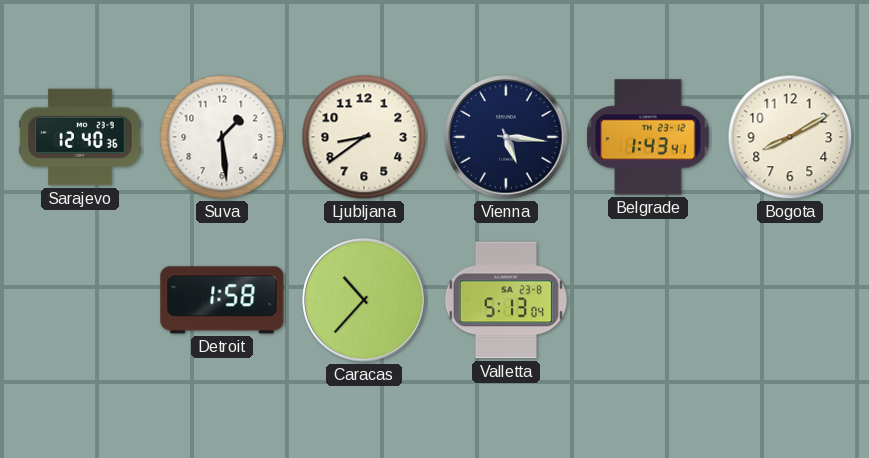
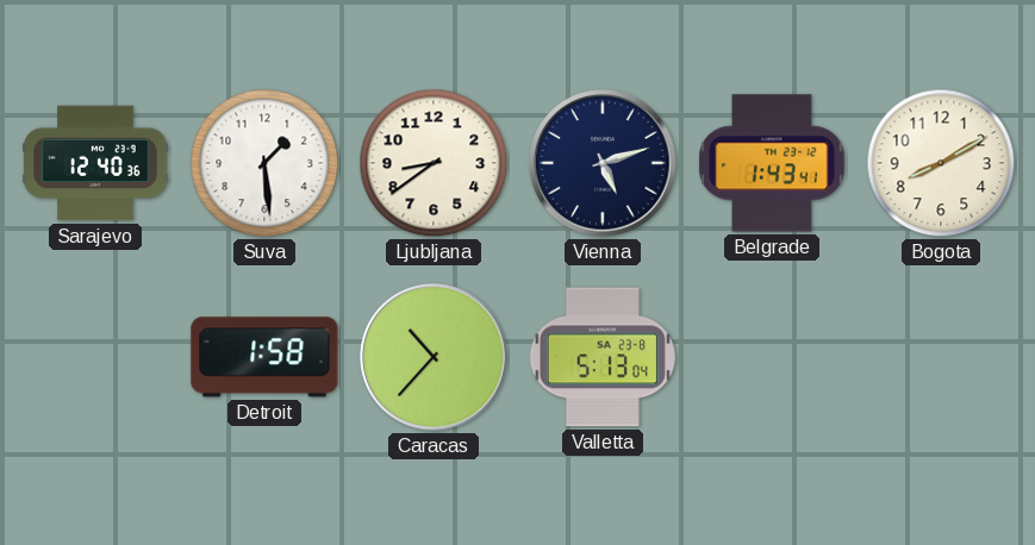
Vienna: 5:16 -> 5:12
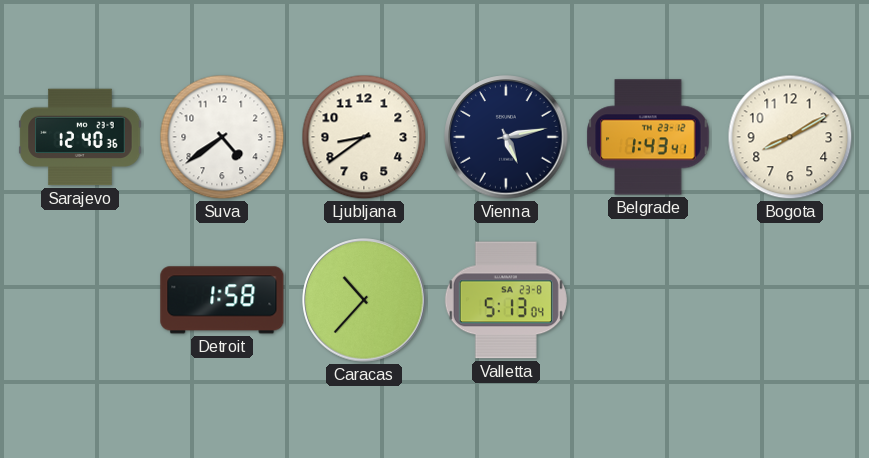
Suva: 1:29 -> 4:39
Vienna: 5:12 -> 5:13
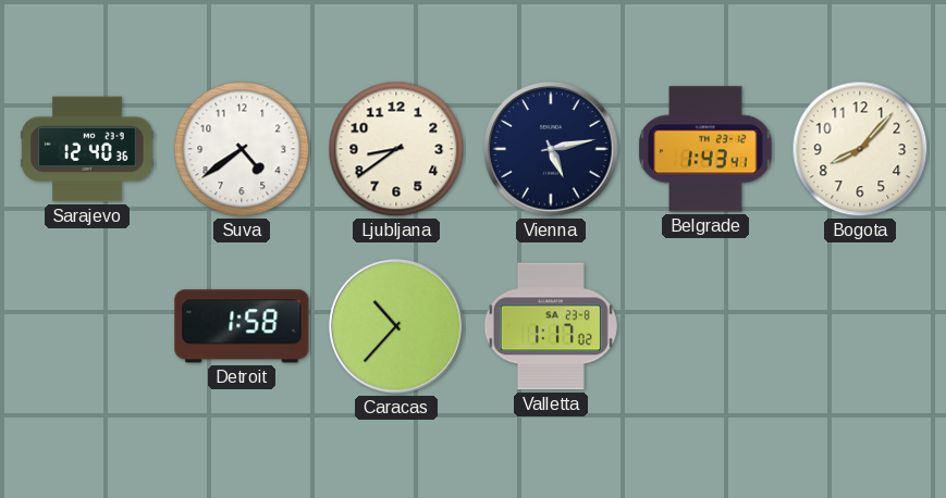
Bogota: 8:10 -> 8:07
Valletta: 5:13 -> 1:17
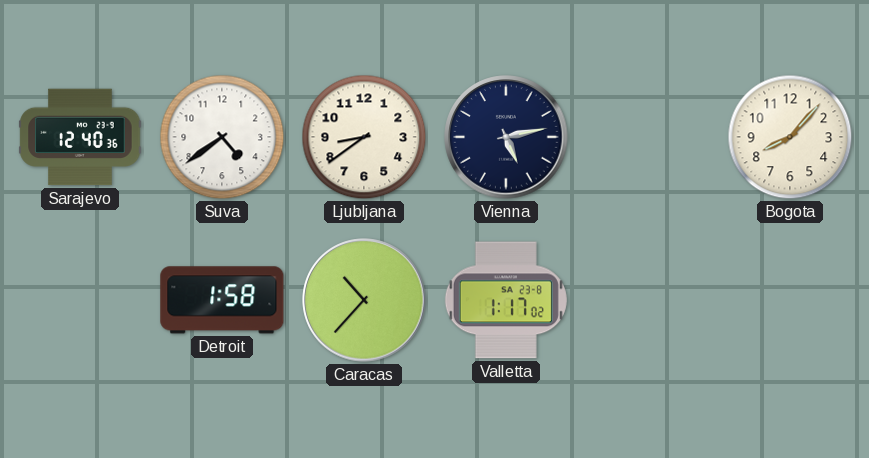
Belgrade: 1:43 -> none
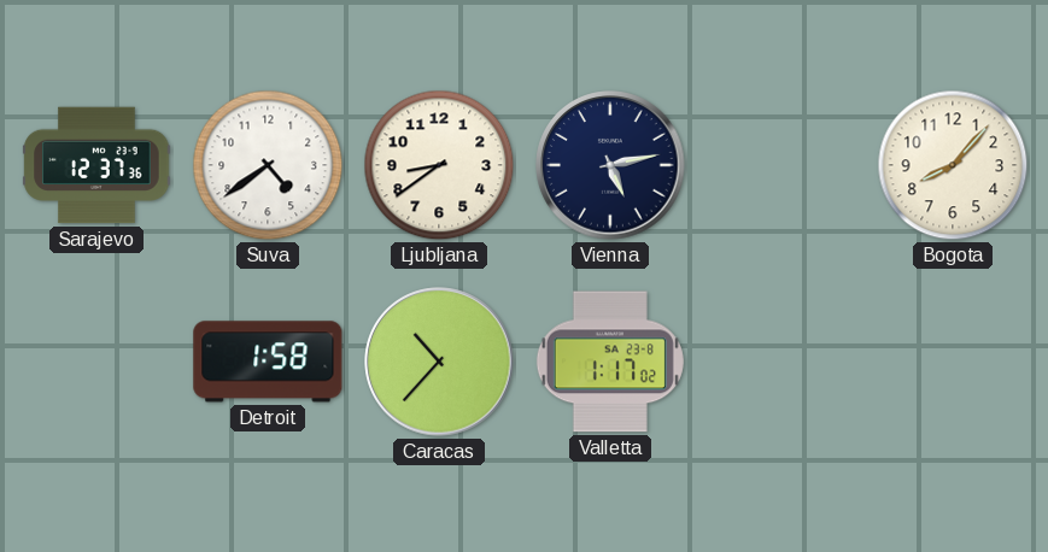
Sarajevo: 12:40 -> 12:37
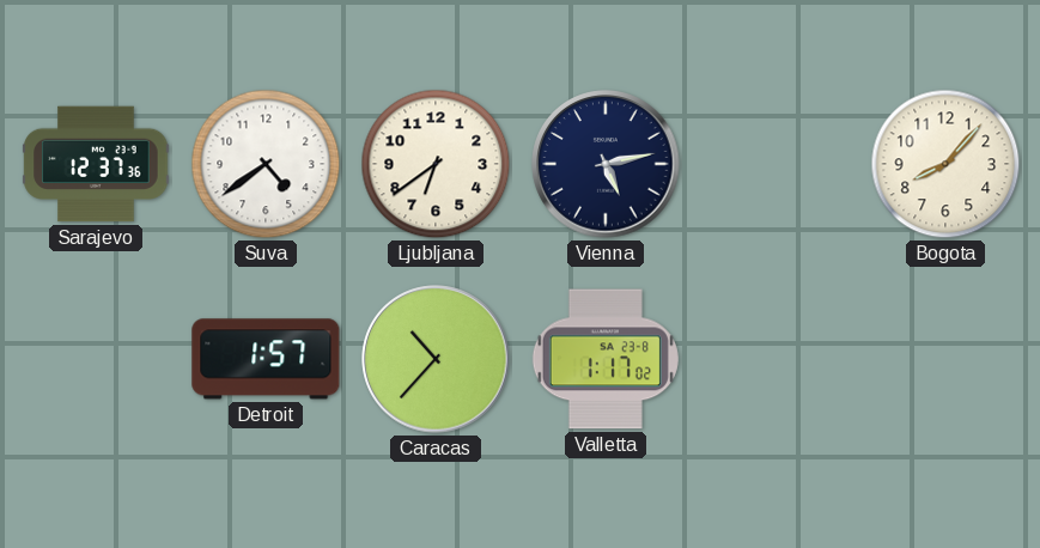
Ljubljana: 8:39 -> 6:39
Detroit: 1:58 -> 1:57
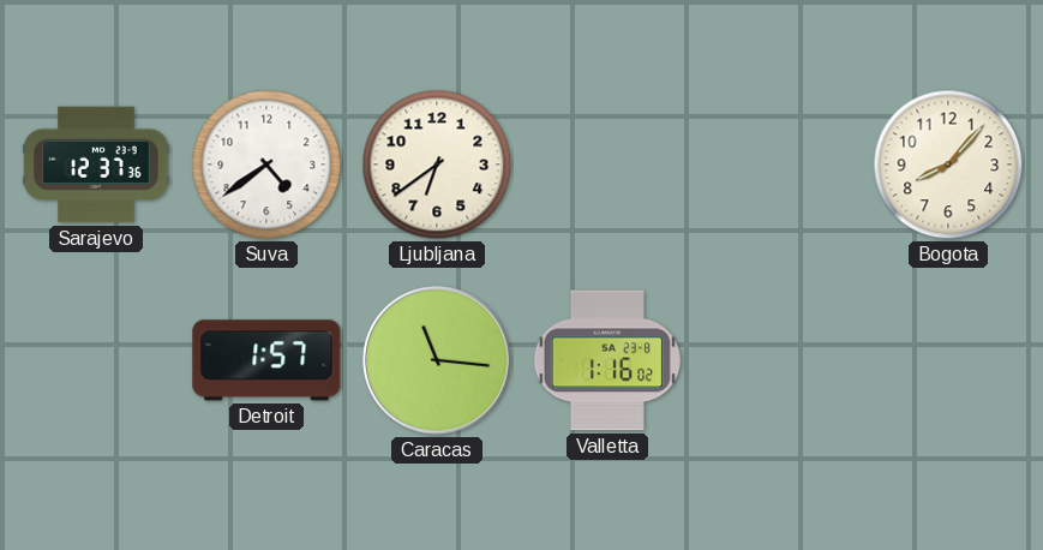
Vienna: 5:13 -> none
Caracas: 10:37 -> 11:16
Valletta: 1:17 -> 1:16
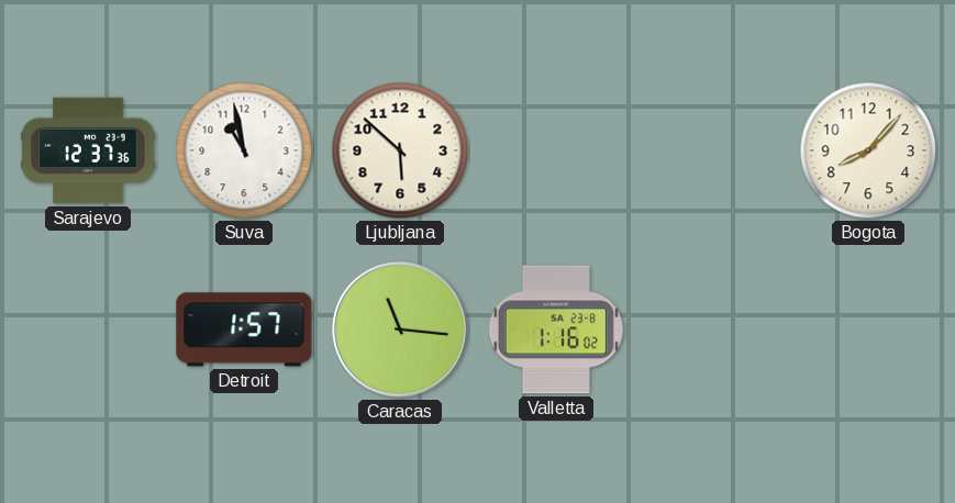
Suva: 4:39 -> 10:58
Ljubljana: 6:39 -> 5:52
